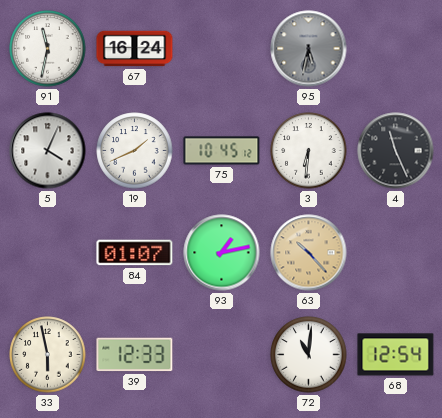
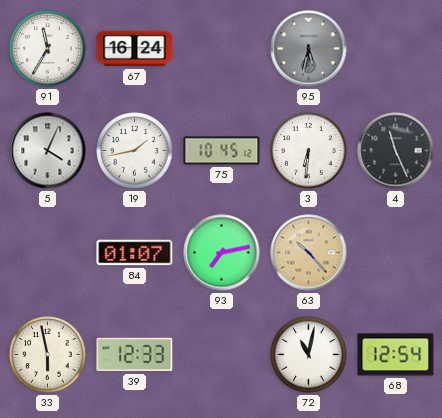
91: 11:32 -> 11:35
19: 1:41 -> 1:43
93: 1:13 -> 7:13
72: 11:01 -> 11:02
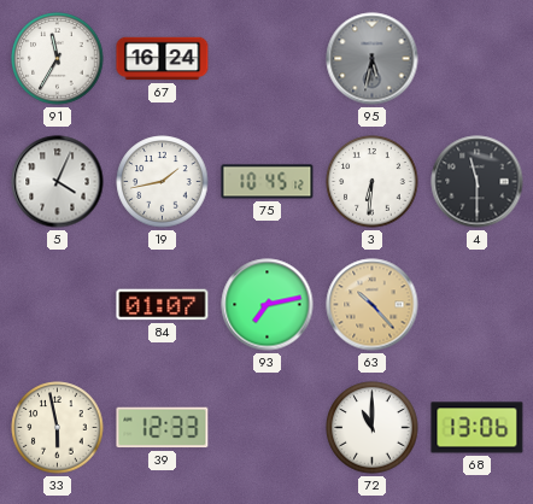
4: 11:26 -> 11:30
72: 11:02 -> 11:00
68: 12:54 -> 13:06
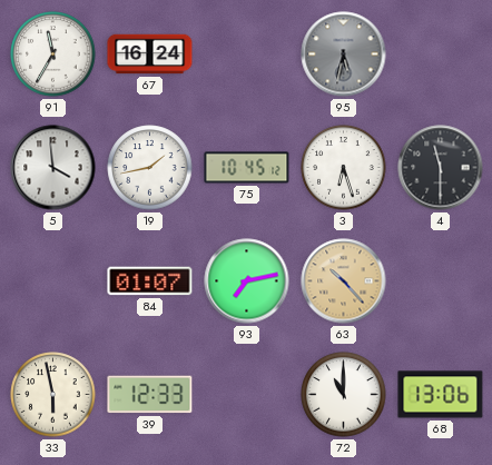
5: 4:04 -> 3:59
3: 6:31 -> 6:27
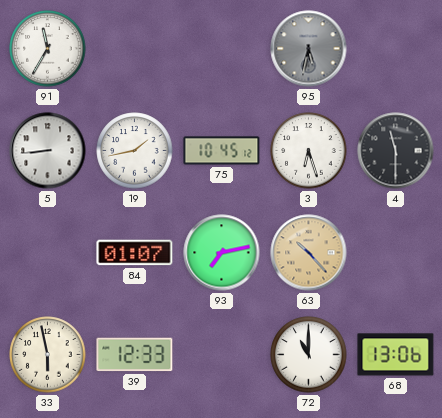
67: 16:24 -> none
5: 3:59 -> 8:44
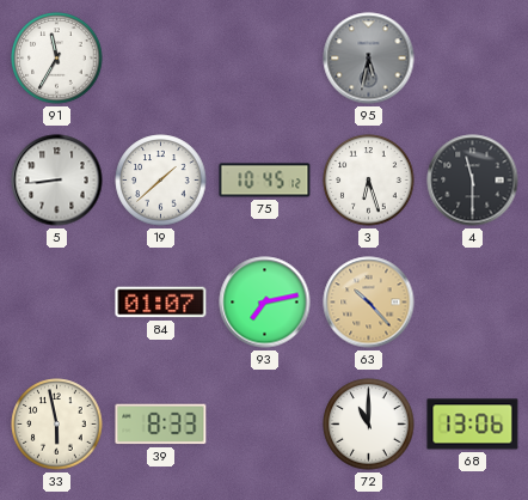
19: 1:43 -> 1:38
39: 12:33 -> 8:33
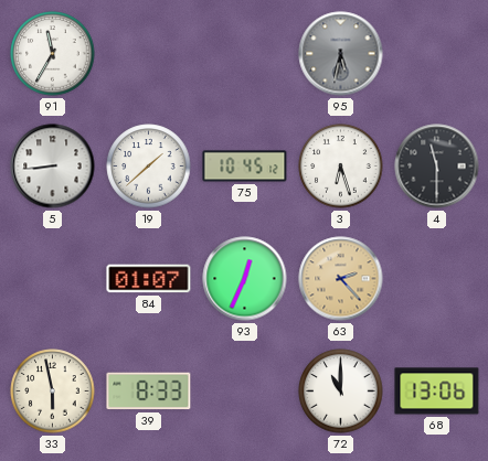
93: 7:13 -> 12:34
63: 10:23 -> 2:23
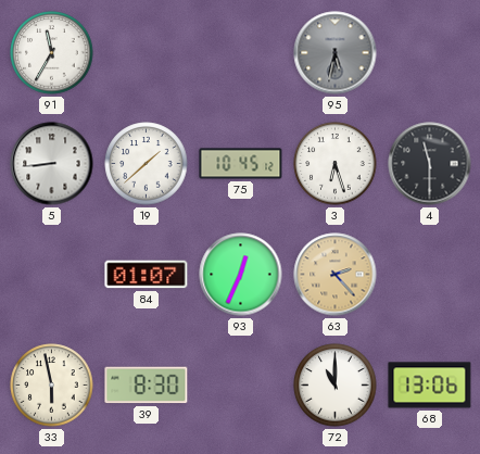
39: 8:33 -> 8:30
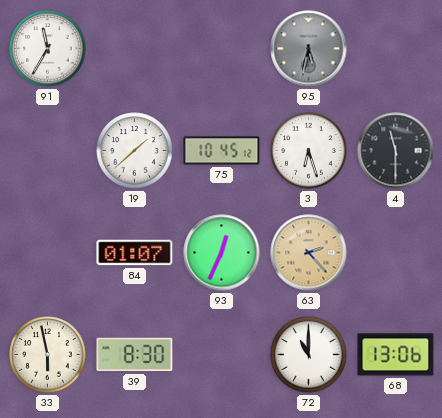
5: 8:44 -> none
